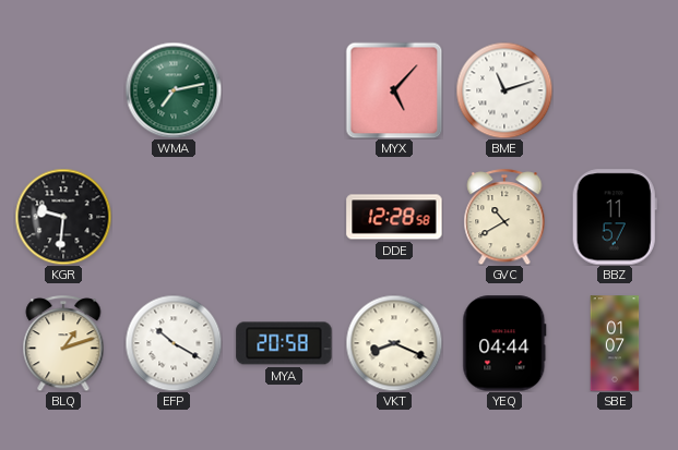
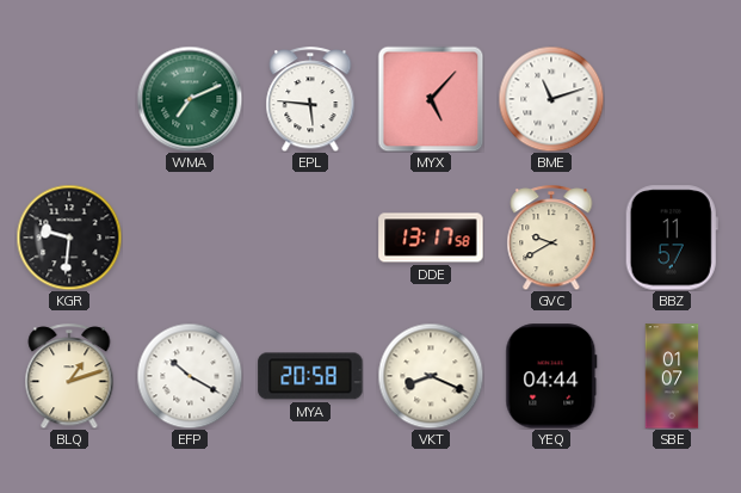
WMA: 7:13 -> 7:11
EPL: none -> 5:46
DDE: 12:28 -> 13:17
GVC: 10:40 -> 9:40
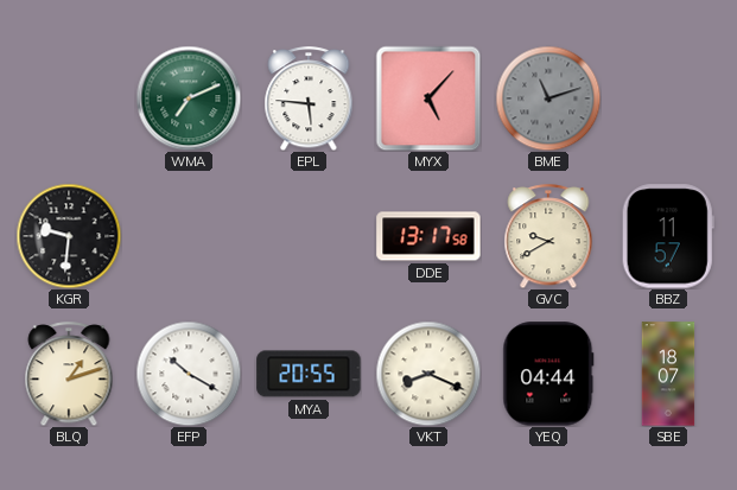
BME dial: white -> grey
MYA: 20:58 -> 20:55
SBE: 01:07 -> 18:07
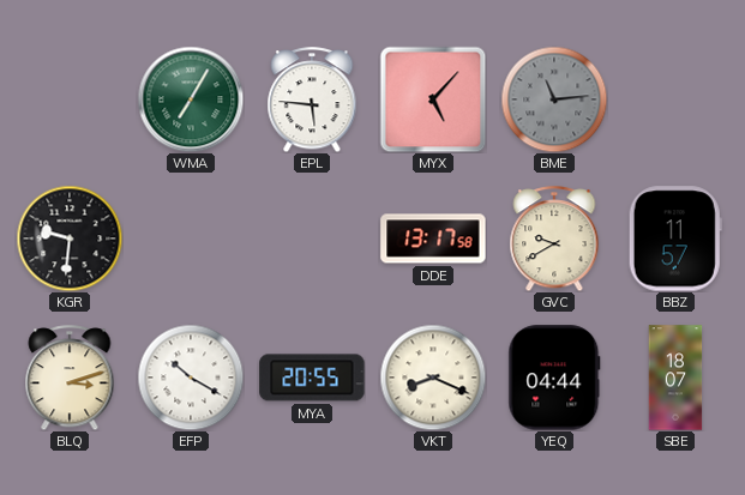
WMA: 7:11 -> 7:05
BME: 11:12 -> 11:14
BLQ: 1:12 -> 3:12
